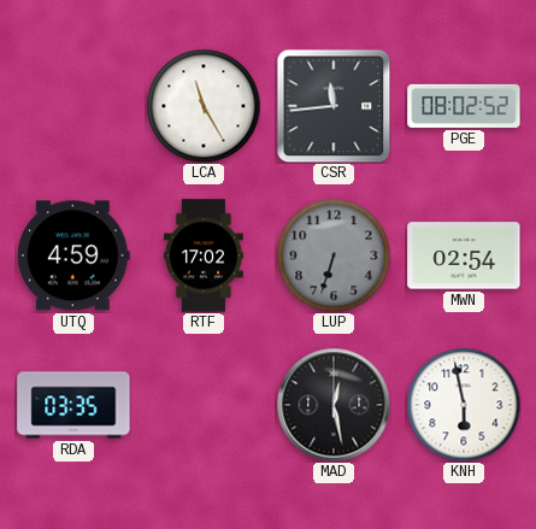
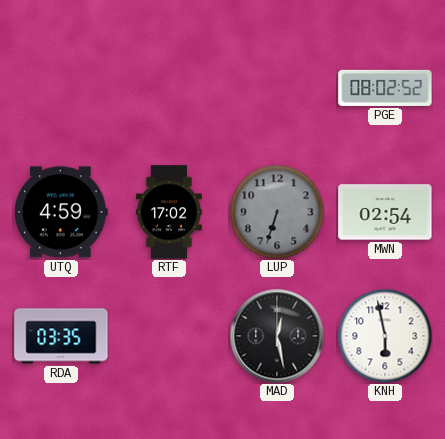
LCA: 11:25 -> none
CSR: 11:44 -> none
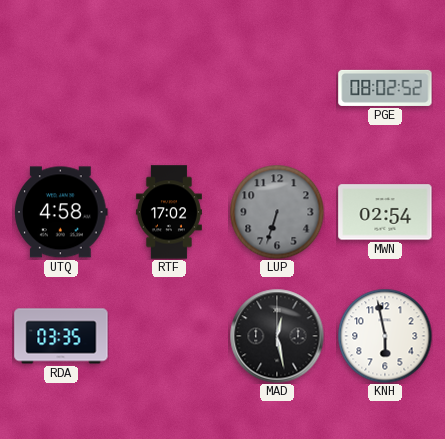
UTQ: 4:59 -> 4:58
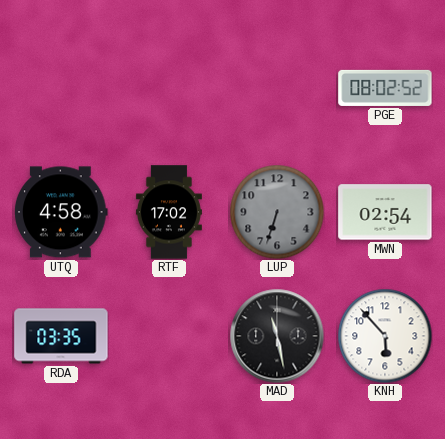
MAD: 12:28 -> 11:28
KNH: 5:58 -> 5:53
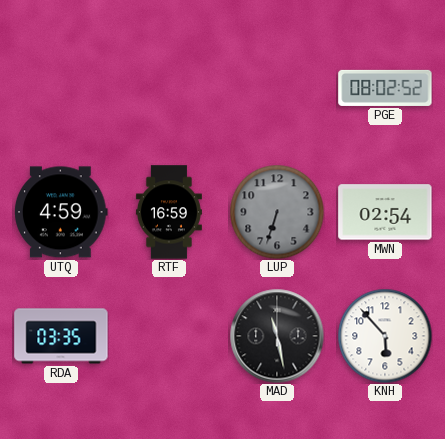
UTQ: 4:58 -> 4:59
RTF: 17:02 -> 16:59
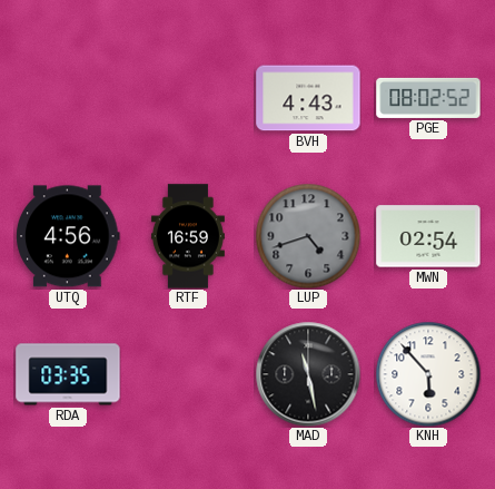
BVH: none -> 4:43
UTQ: 4:59 -> 4:56
LUP: 6:33 -> 4:42
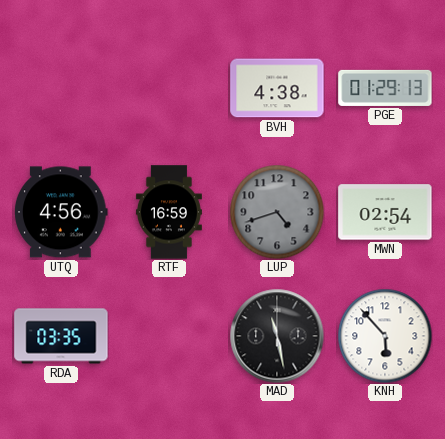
BVH: 4:43 -> 4:38
PGE: 08:02 -> 01:29
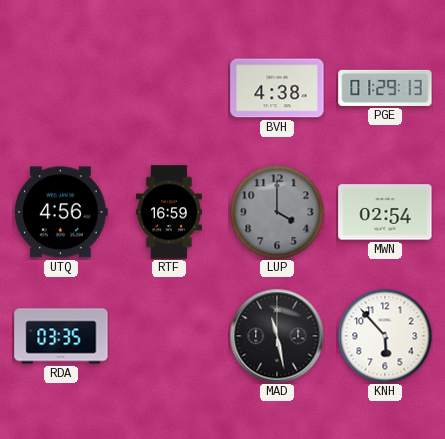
LUP: 4:42 -> 4:00
